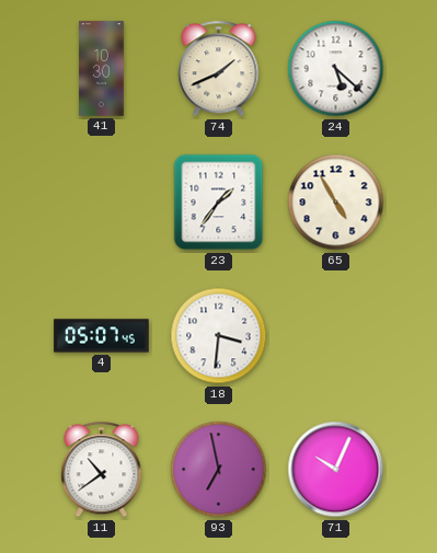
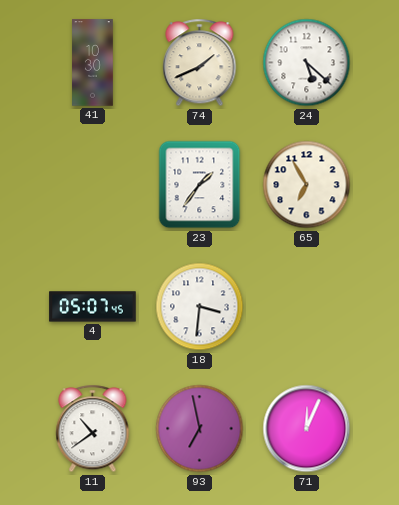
65: 4:55 -> 6:55
71: 10:04 -> 12:04
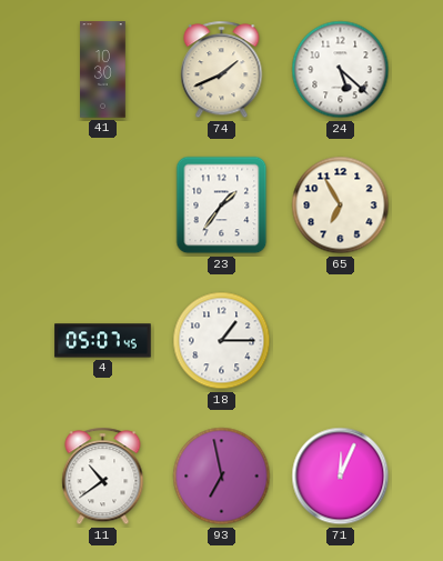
18: 3:31 -> 1:15
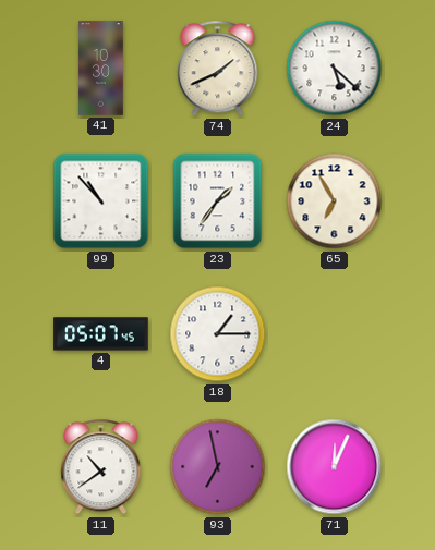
99: none -> 10:53
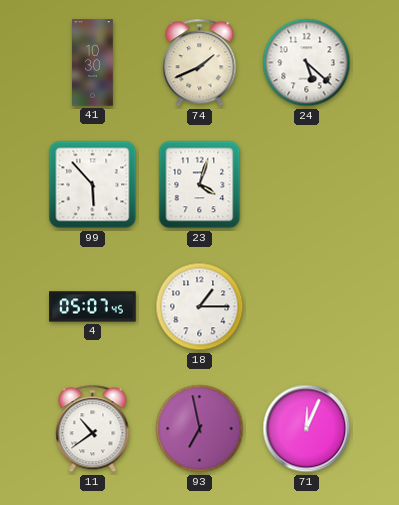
99: 10:53 -> 5:53
23: 1:36 -> 4:03
65: 6:55 -> none
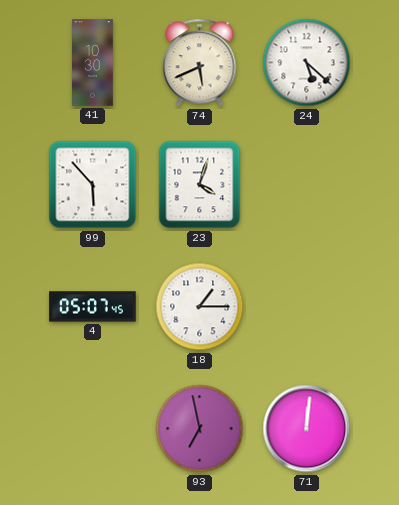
74: 1:41 -> 5:41
11: 10:39 -> none
71: 12:04 -> 12:01
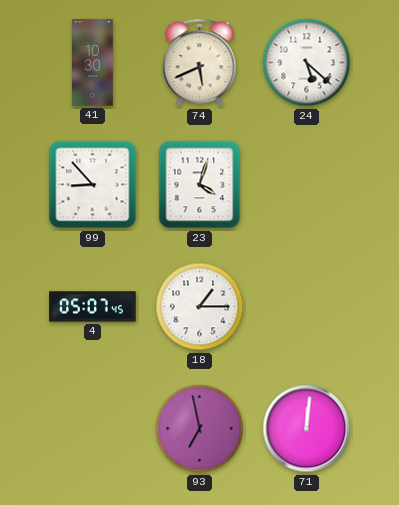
99: 5:53 -> 8:53
